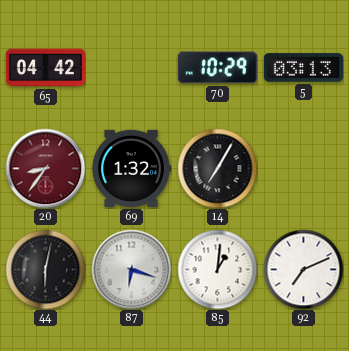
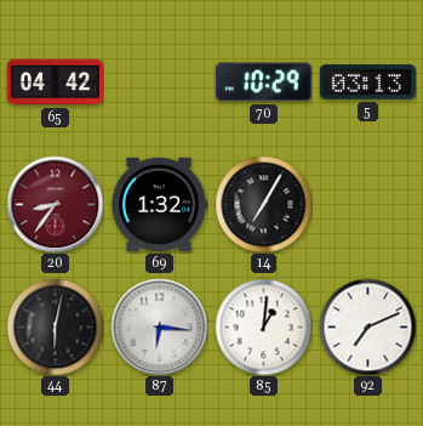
87: 6:18 -> 6:16
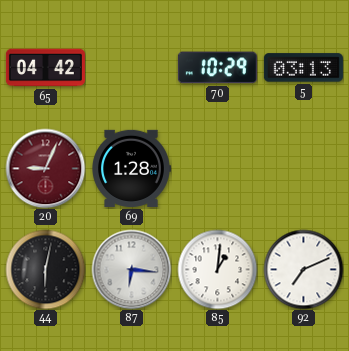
20: 8:36 -> 9:04
69: 1:32 -> 1:28
14: 7:05 -> none
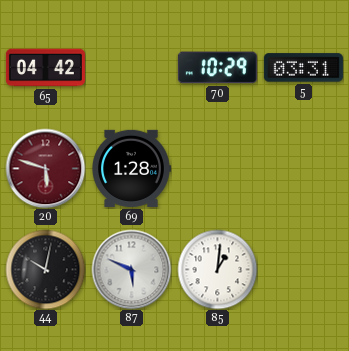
5: 03:13 -> 03:31
20: 9:04 -> 5:48
44: 6:02 -> 10:02
87: 6:16 -> 5:49
92: 7:11 -> none
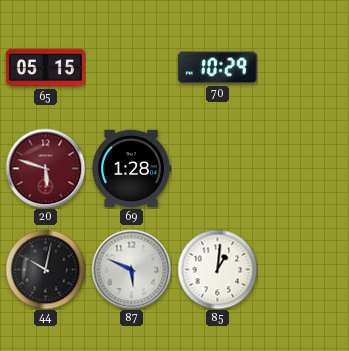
65: 04:42 -> 05:15
5: 03:31 -> none
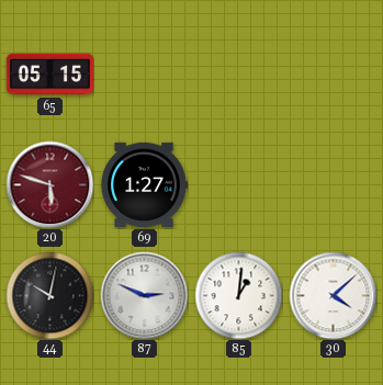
70: 10:29 -> none
69: 1:28 -> 1:27
87: 5:49 -> 2:49
30: none -> 4:08
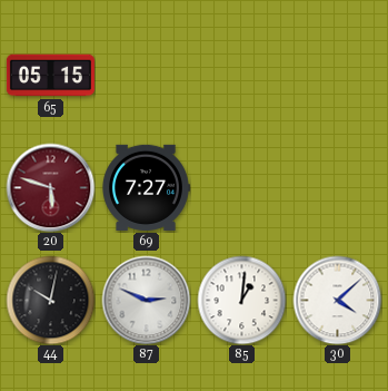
69: 1:27 -> 7:27
